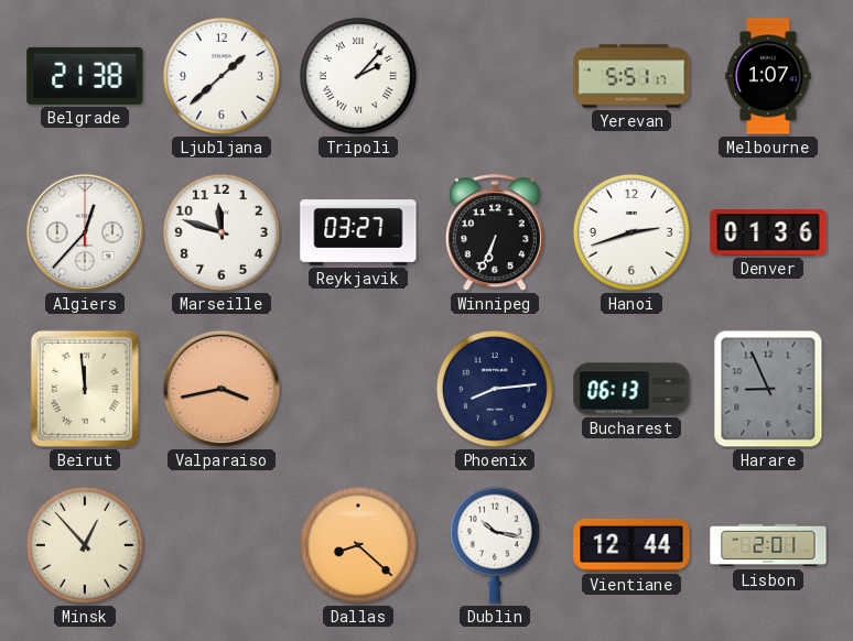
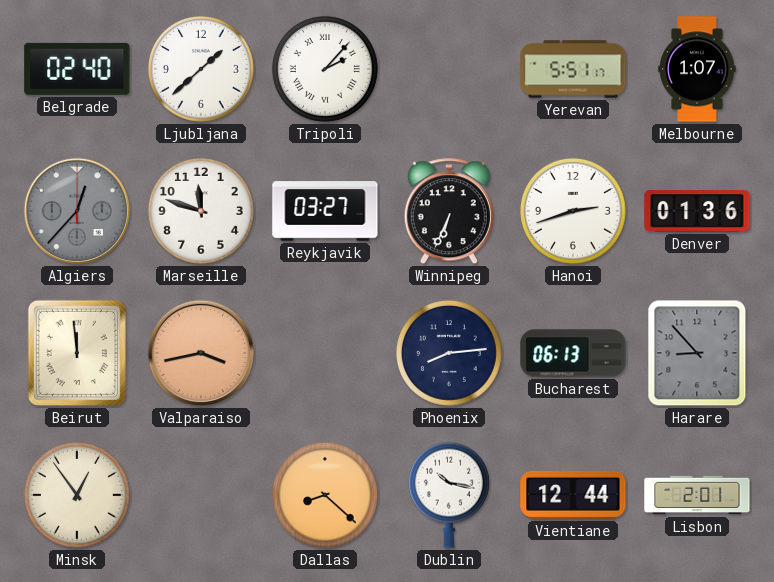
Belgrade: 21:38 -> 02:40
Algiers dial: white -> grey
Harare: 8:56 -> 8:53
Minsk: 12:53 -> 12:54
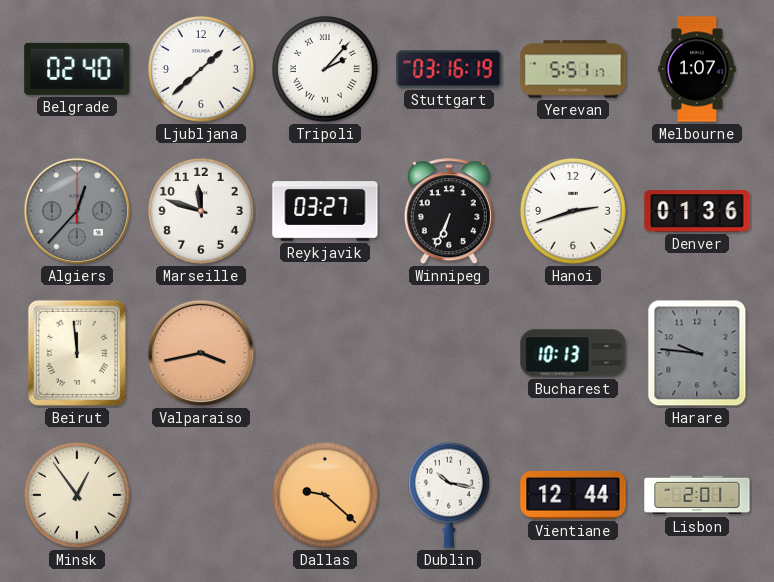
Stuttgart: none -> 03:16
Phoenix: 8:14 -> none
Bucharest: 06:13 -> 10:13
Harare: 8:53 -> 9:46
Dallas: 8:22 -> 9:22
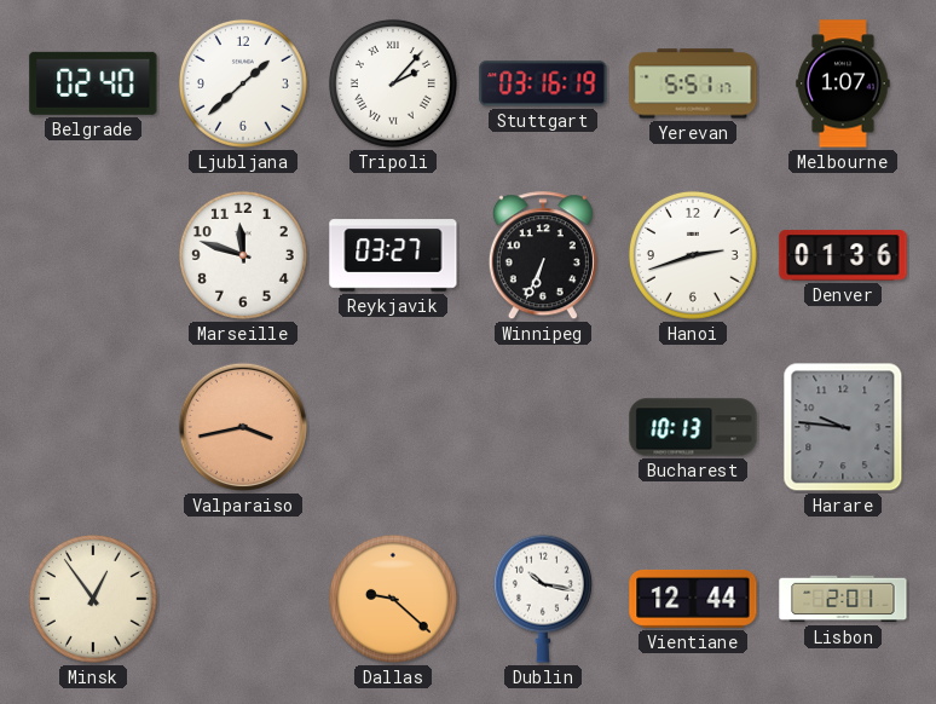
Algiers: 12:37 -> none
Beirut: 11:59 -> none
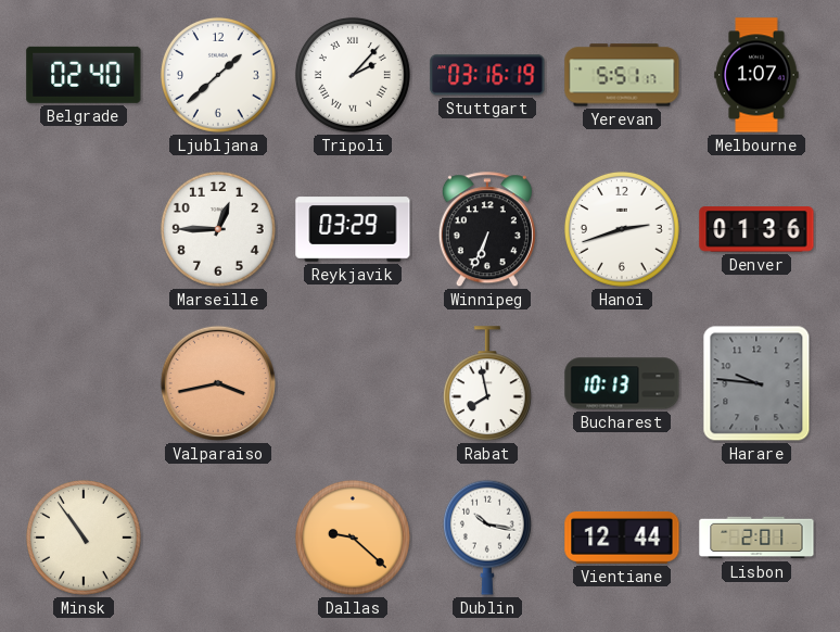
Marseille: 11:48 -> 12:45
Reykjavik: 03:27 -> 03:29
Rabat: none -> 7:58
Minsk: 12:54 -> 10:54
